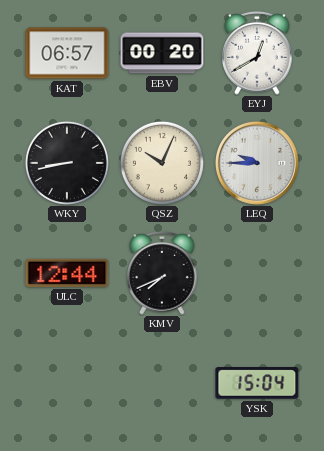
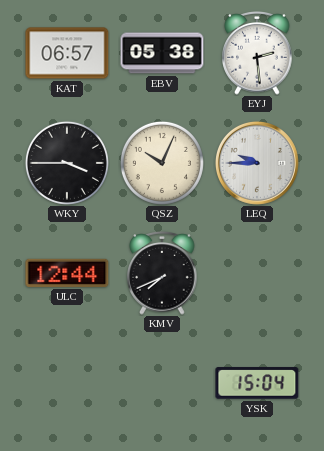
EBV: 00:20 -> 05:38
EYJ: 12:40 -> 2:29
WKY: 8:43 -> 3:45
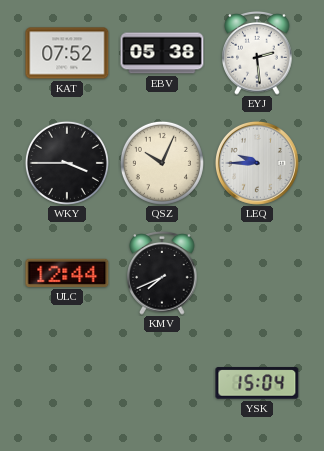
KAT: 06:57 -> 07:52
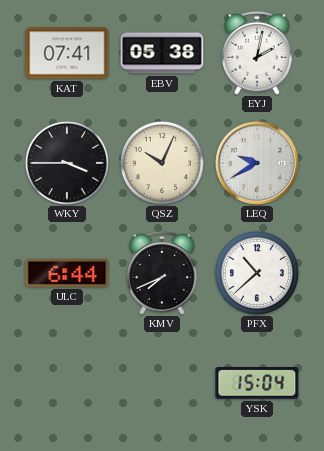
KAT: 07:52 -> 07:41
EYJ: 2:29 -> 2:02
LEQ: 9:45 -> 9:40
ULC: 12:44 -> 6:44
PFX: none -> 10:38
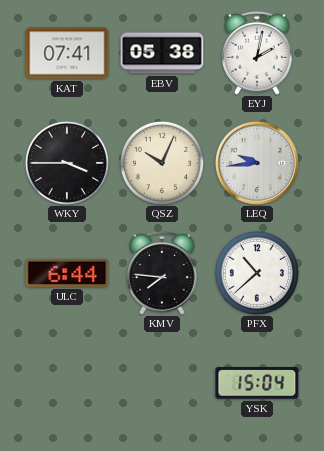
LEQ: 9:40 -> 9:44
KMV: 7:41 -> 7:46
